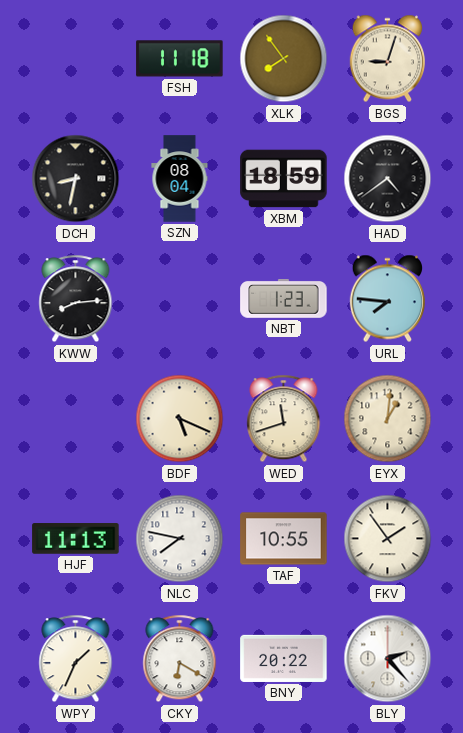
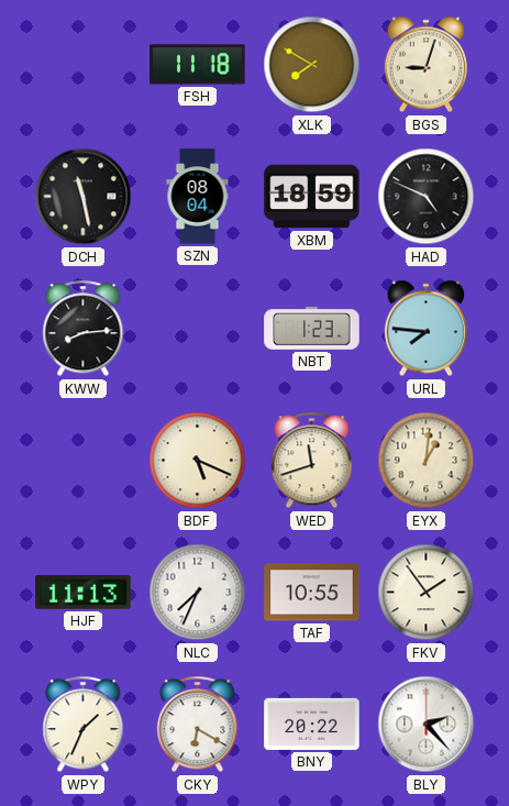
XLK: 7:54 -> 7:50
DCH: 8:32 -> 11:28
HAD: 4:39 -> 4:49
NLC: 7:47 -> 7:34
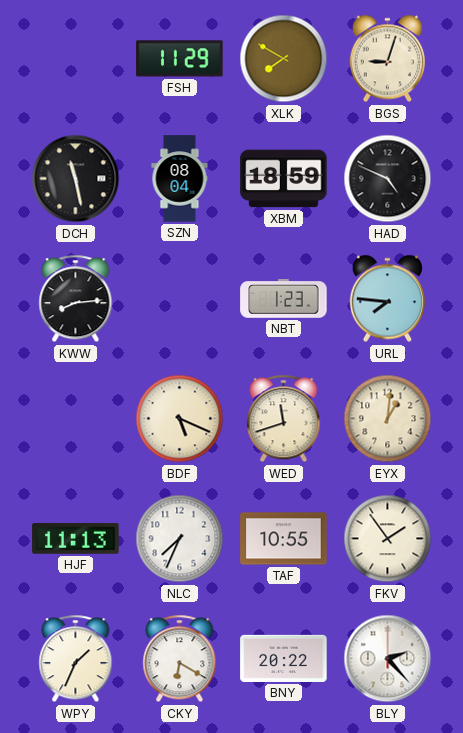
FSH: 11:18 -> 11:29
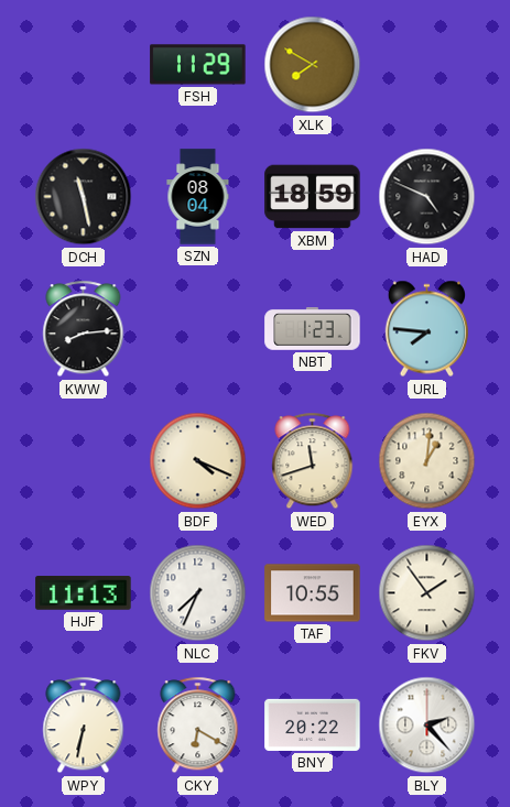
BGS: 9:03 -> none
BDF: 5:19 -> 4:19
WPY: 1:34 -> 6:32
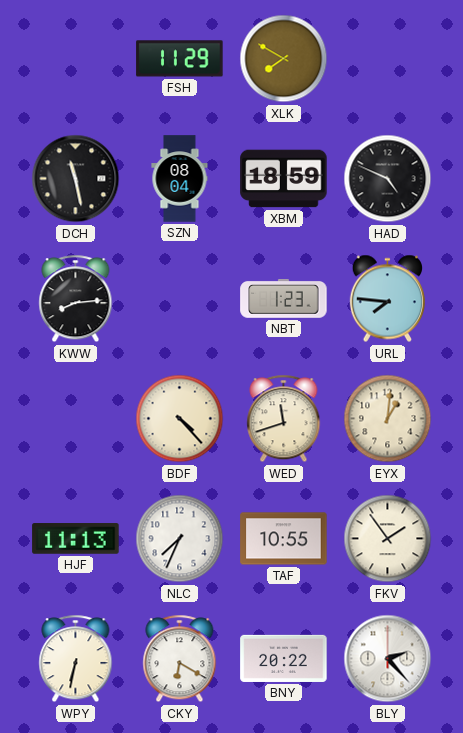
BDF: 4:19 -> 4:23
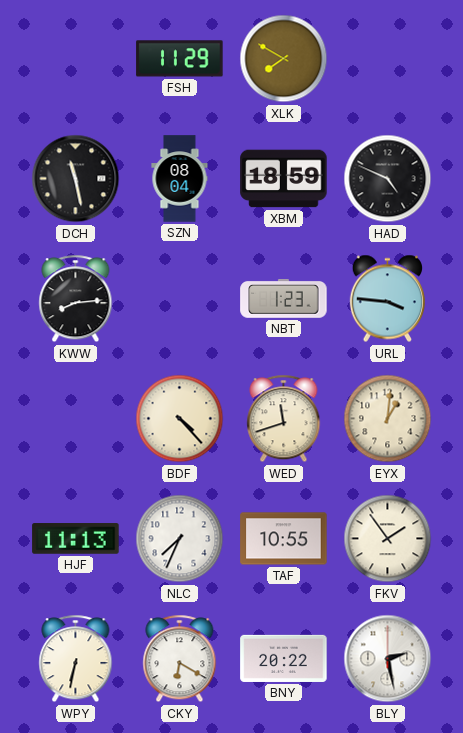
URL: 7:46 -> 3:46
BLY: 2:23 -> 2:28
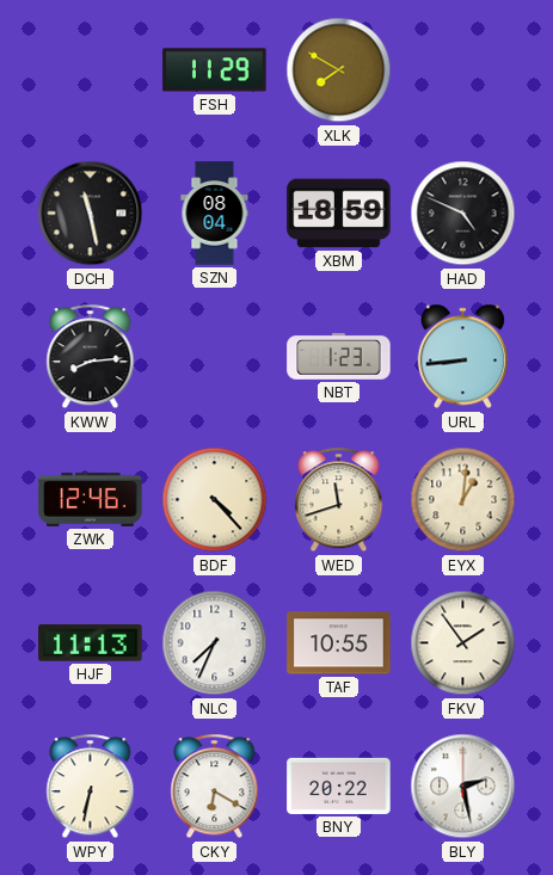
URL: 3:46 -> 8:44
ZWK: none -> 12:46
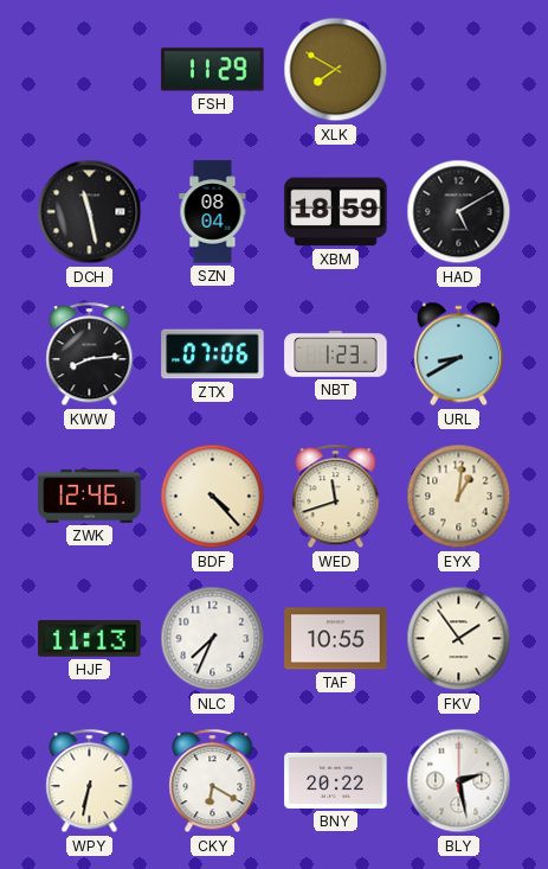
HAD: 4:49 -> 5:10
ZTX: none -> 07:06
URL: 8:44 -> 8:40
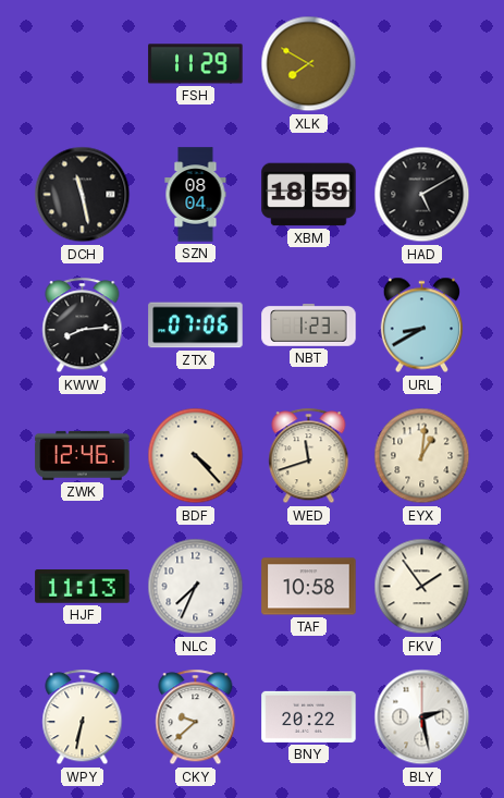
TAF: 10:55 -> 10:58
CKY: 6:20 -> 9:38
